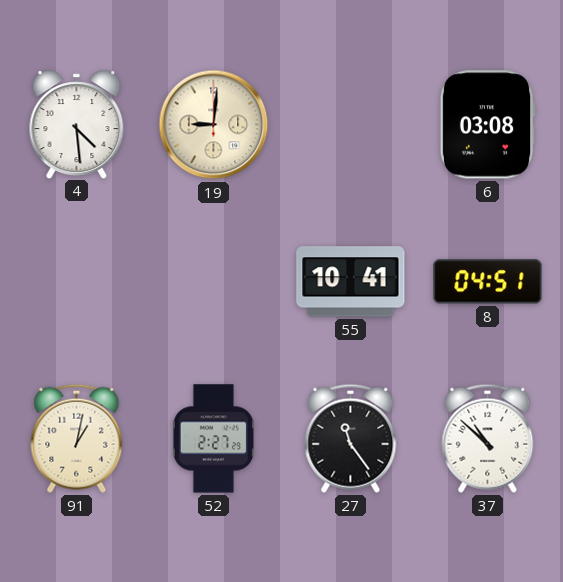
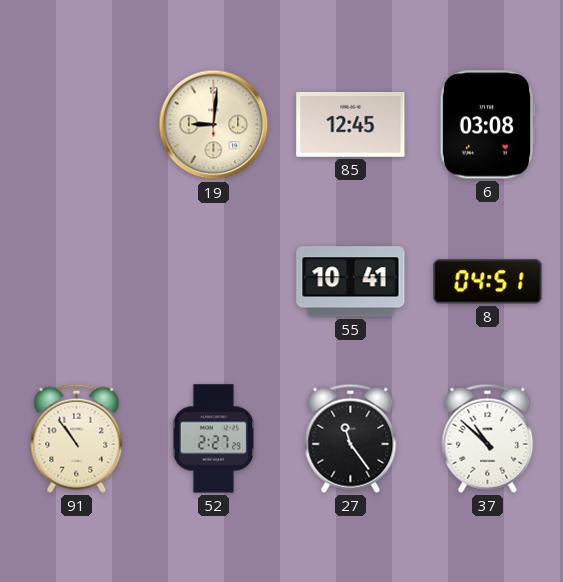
4: 4:29 -> none
85: none -> 12:45
91: 1:02 -> 10:54
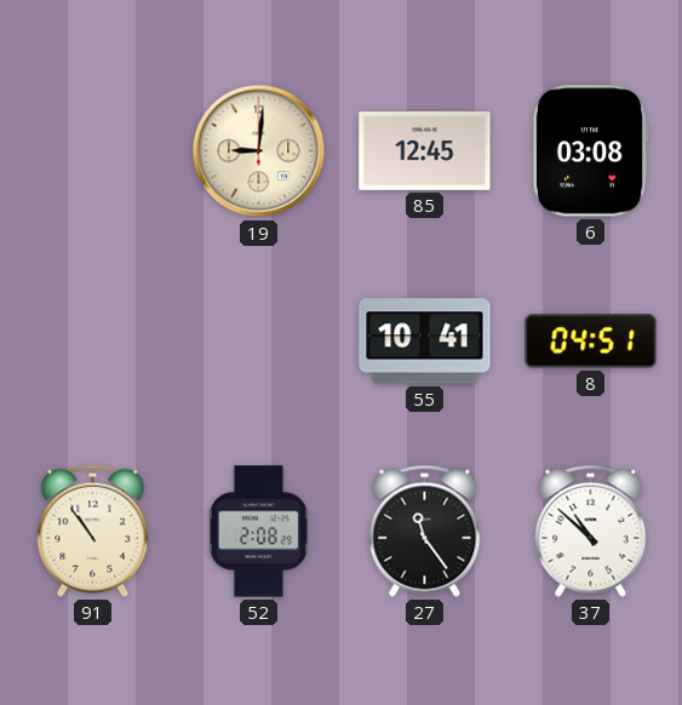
52: 2:27 -> 2:08
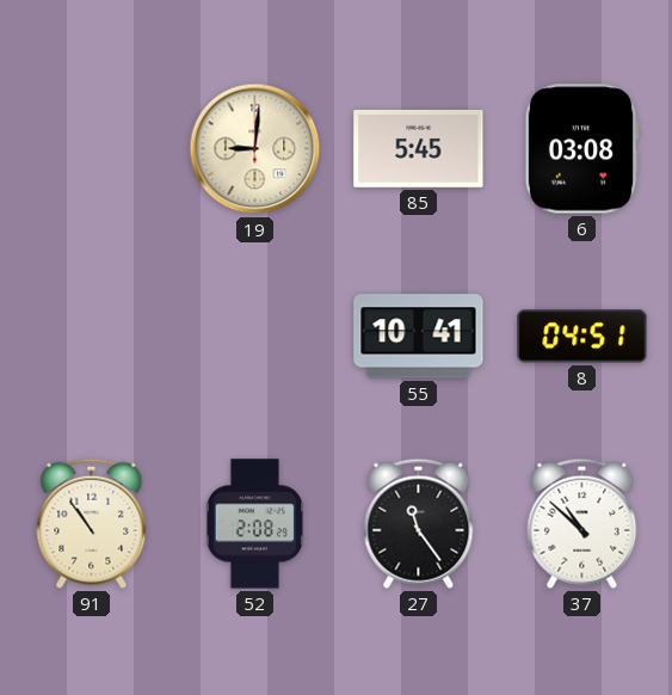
85: 12:45 -> 5:45
